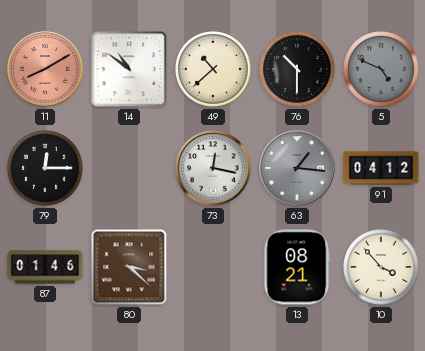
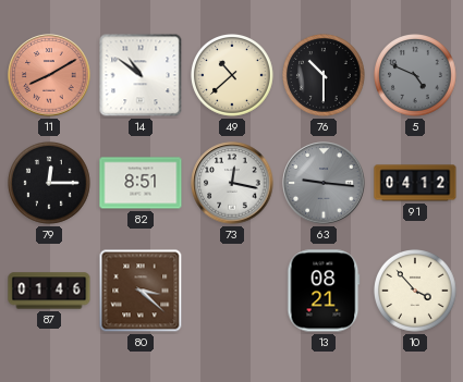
82: none -> 8:51
63: 1:16 -> 9:16
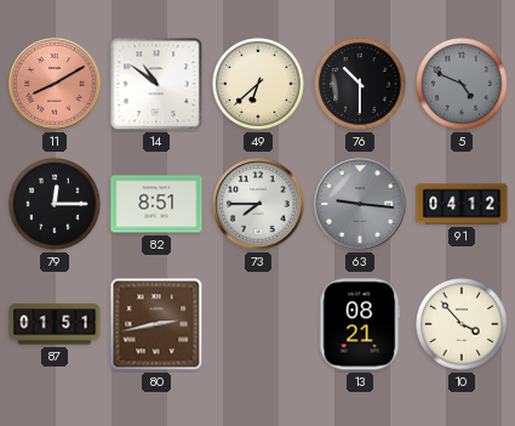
49: 10:38 -> 6:38
73: 12:17 -> 7:45
87: 01:46 -> 01:51
80: 3:22 -> 2:43
